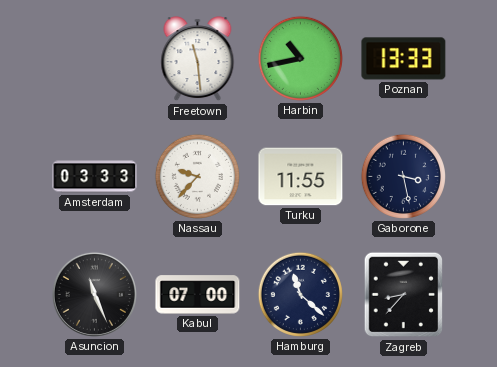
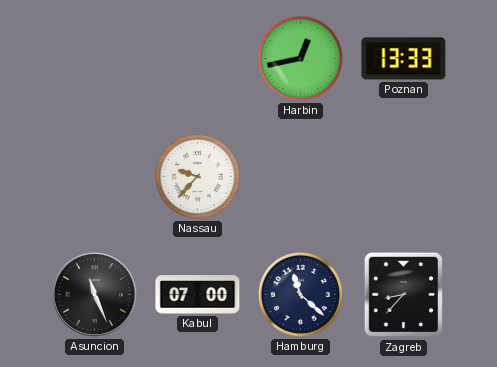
Freetown: 11:29 -> none
Harbin: 10:43 -> 12:43
Amsterdam: 03:33 -> none
Turku: 11:55 -> none
Gaborone: 3:28 -> none
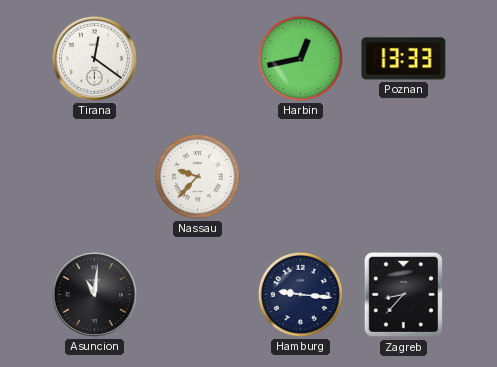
Tirana: none -> 12:21
Asuncion: 11:26 -> 11:01
Kabul: 07:00 -> none
Hamburg: 11:22 -> 9:16
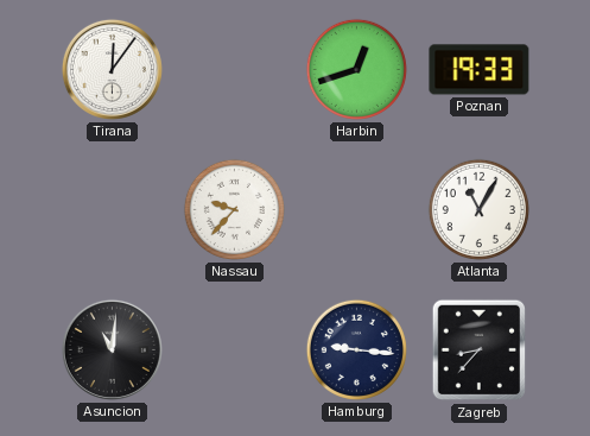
Tirana: 12:21 -> 12:06
Harbin: 12:43 -> 12:42
Poznan: 13:33 -> 19:33
Atlanta: none -> 11:05
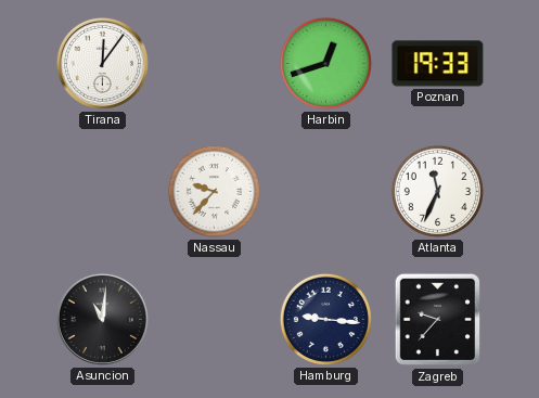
Atlanta: 11:05 -> 11:34
Zagreb: 8:37 -> 9:37
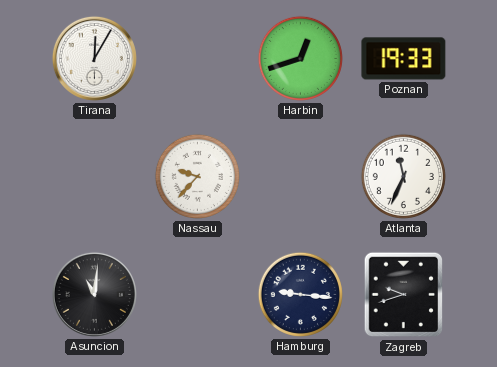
Tirana: 12:06 -> 12:05
Zagreb: 9:37 -> 9:42
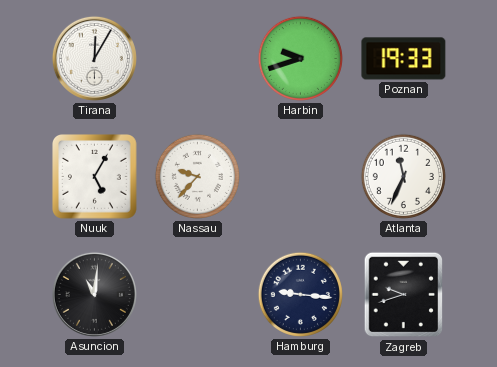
Harbin: 12:42 -> 9:42
Nuuk: none -> 5:05
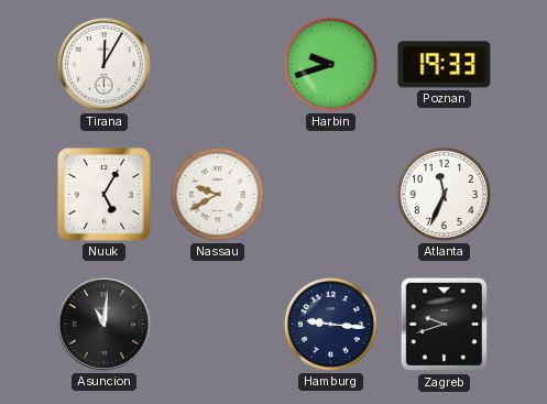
Nassau: 9:37 -> 9:40
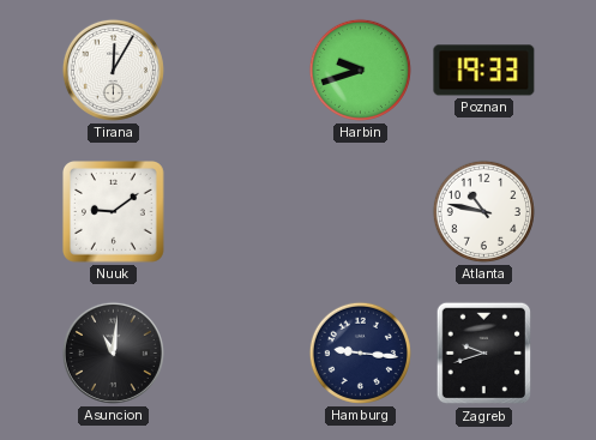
Nuuk: 5:05 -> 9:09
Nassau: 9:40 -> none
Atlanta: 11:34 -> 10:47
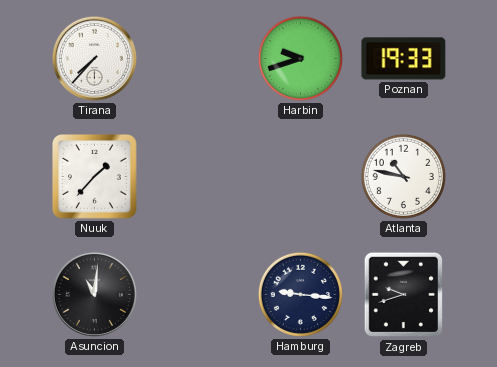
Tirana: 12:05 -> 7:37
Nuuk: 9:09 -> 1:37
